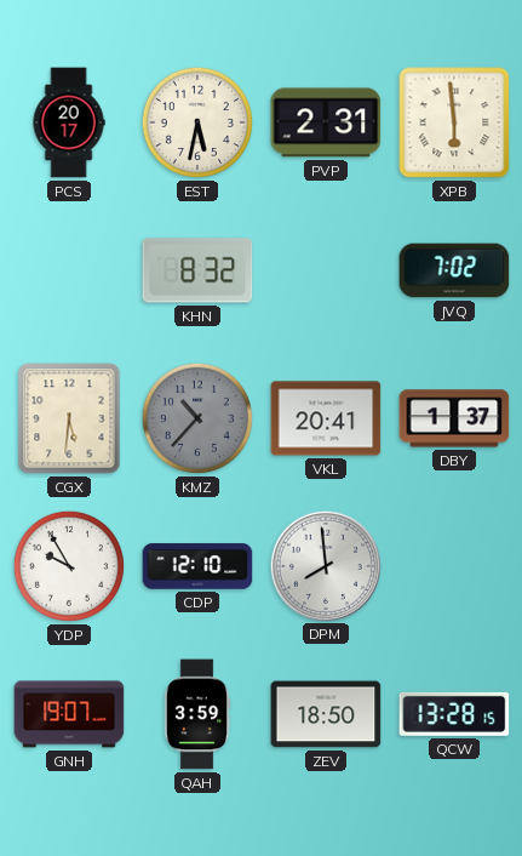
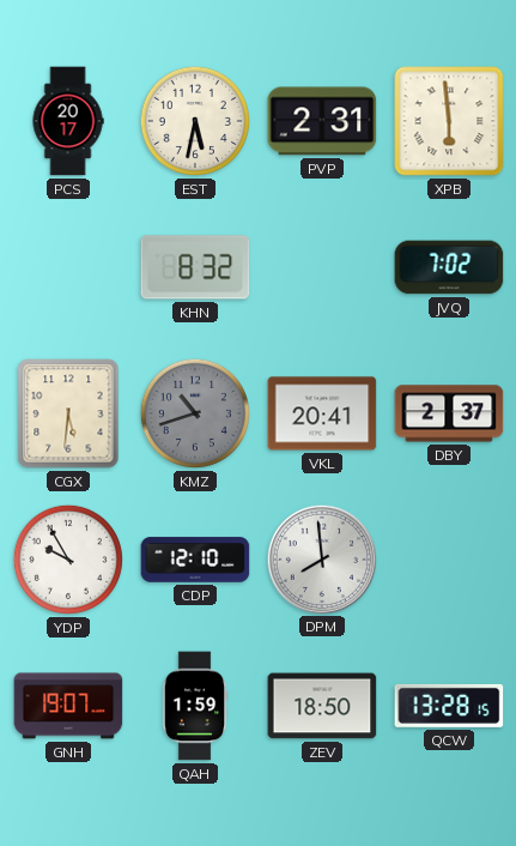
KMZ: 10:37 -> 10:42
DBY: 1:37 -> 2:37
QAH: 3:59 -> 1:59
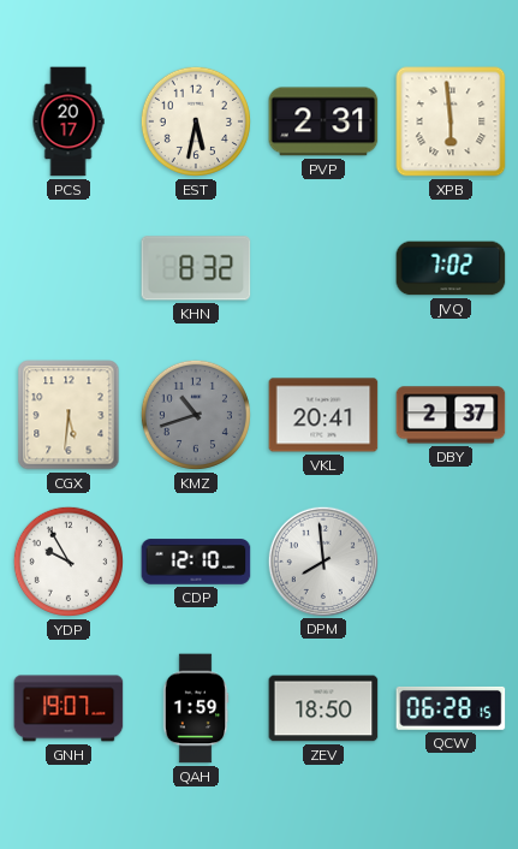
QCW: 13:28 -> 06:28
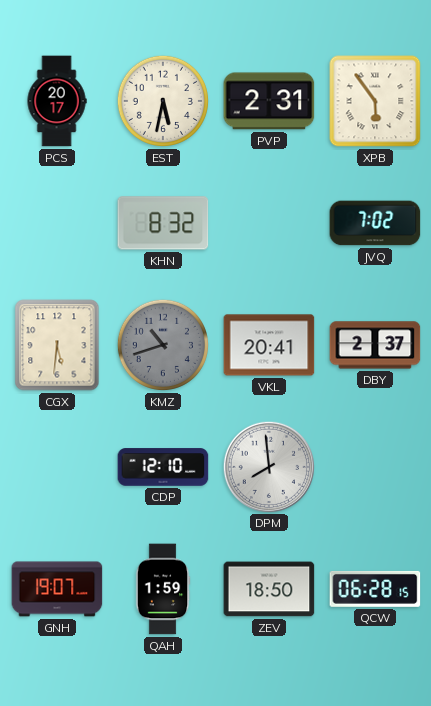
XPB: 5:59 -> 5:54
YDP: 9:55 -> none
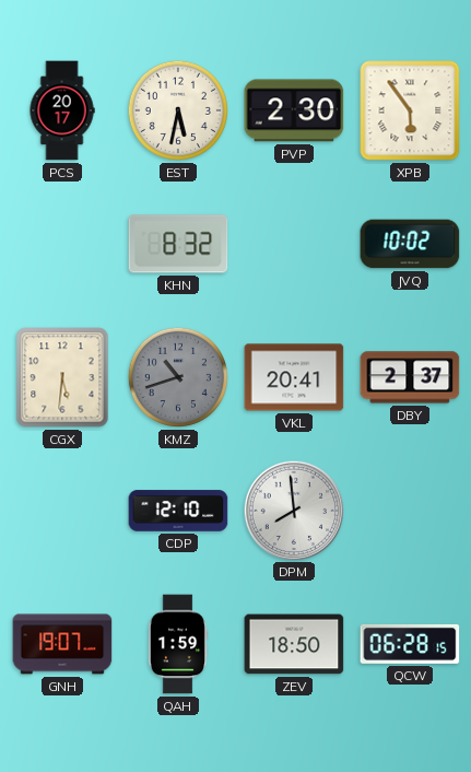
PVP: 2:31 -> 2:30
JVQ: 7:02 -> 10:02
